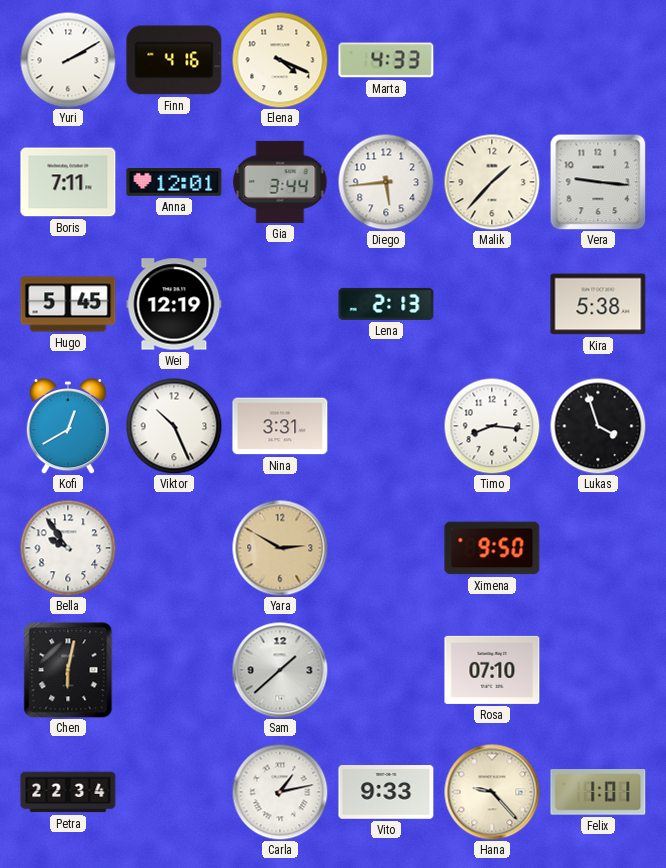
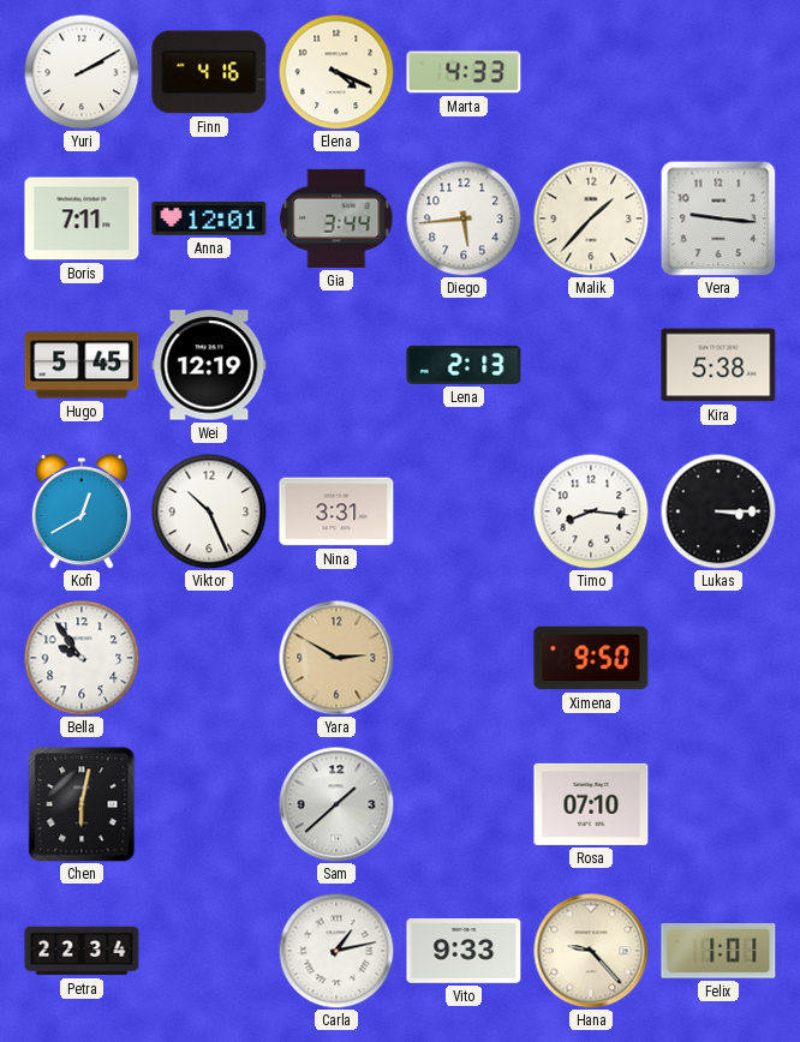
Lukas: 3:57 -> 3:15
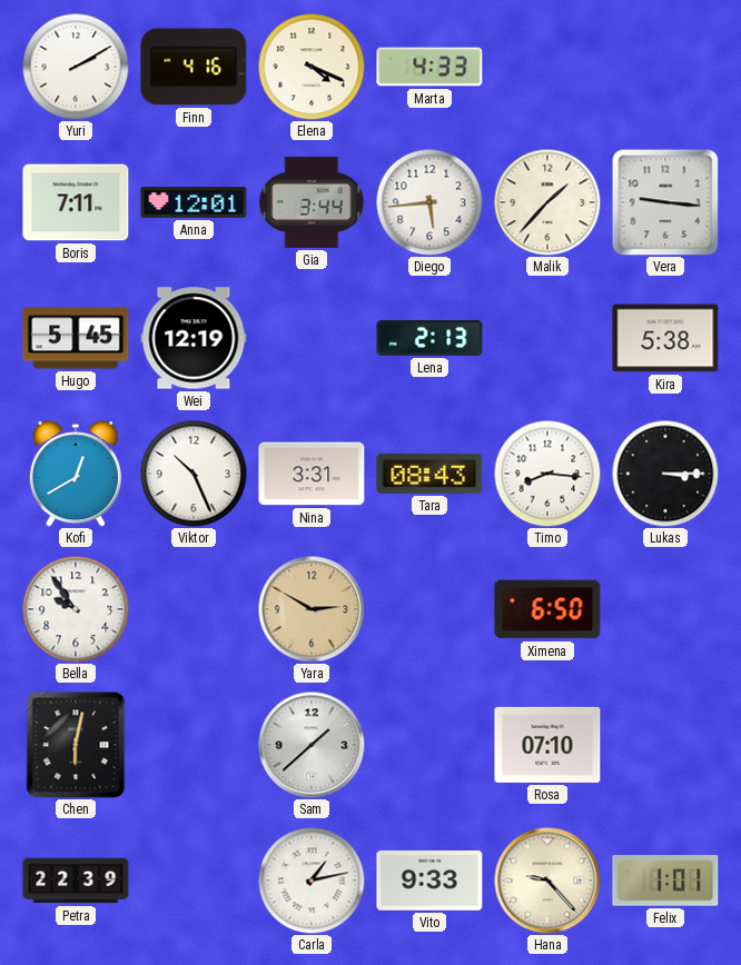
Tara: none -> 08:43
Ximena: 9:50 -> 6:50
Petra: 22:34 -> 22:39
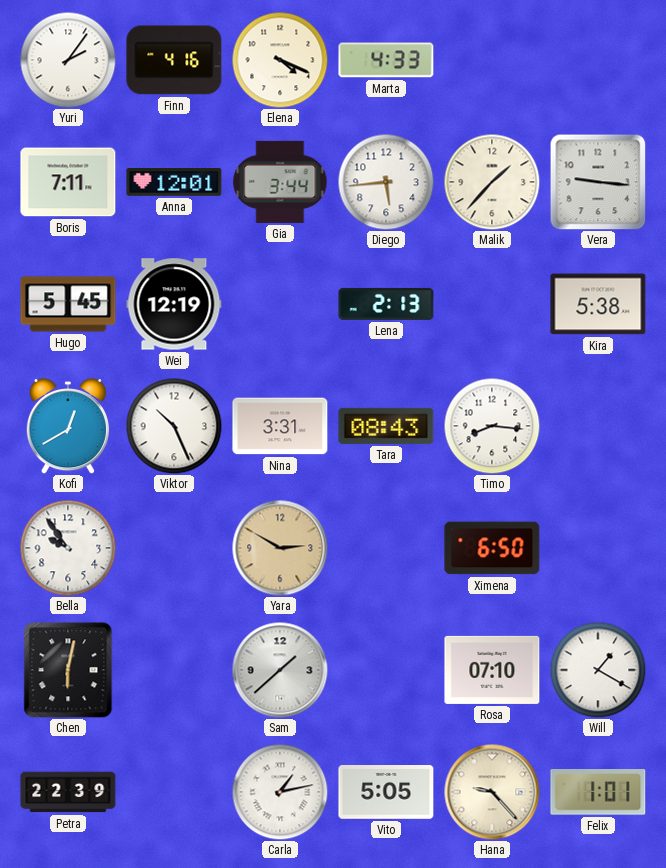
Yuri: 2:10 -> 2:06
Lukas: 3:15 -> none
Will: none -> 1:20
Vito: 9:33 -> 5:05
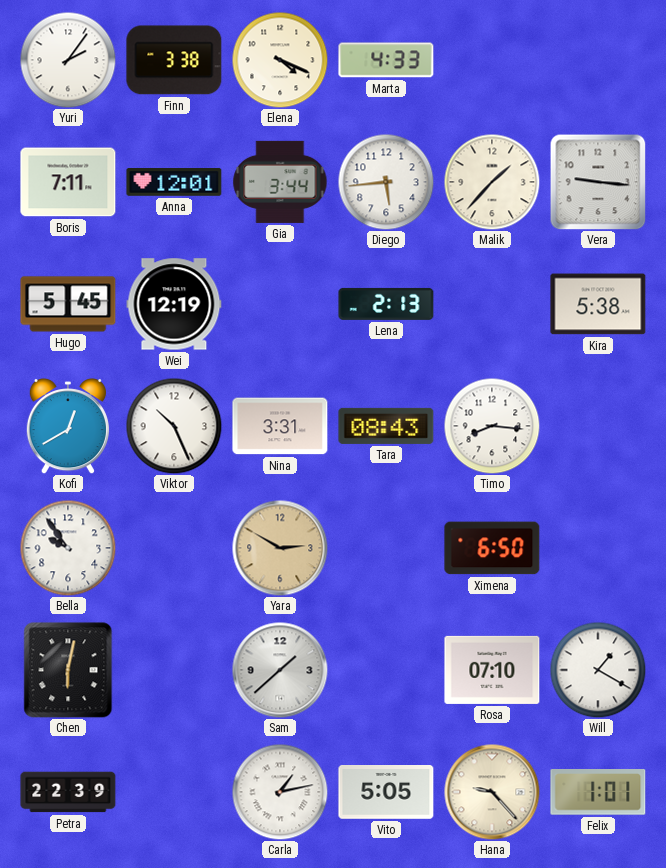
Finn: 4:16 -> 3:38
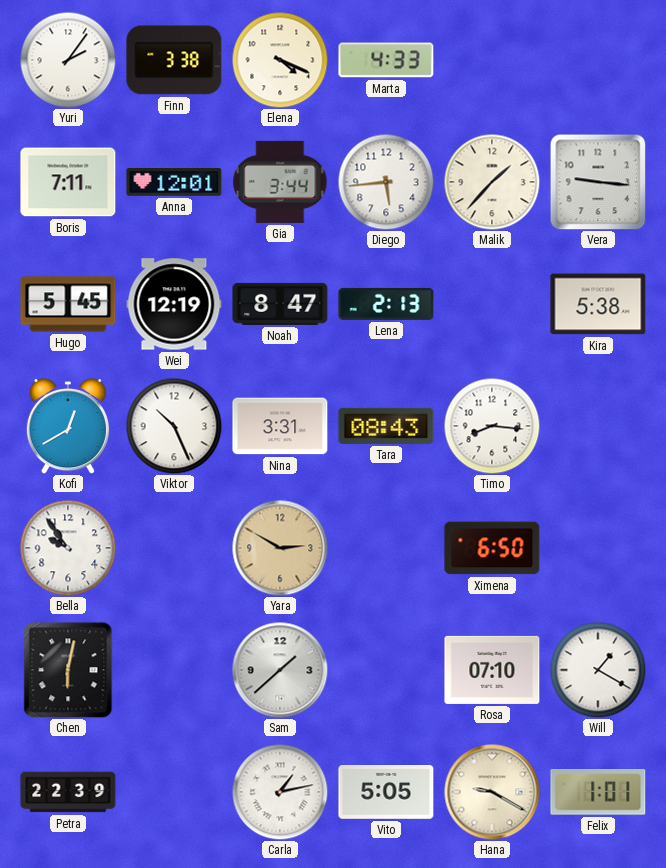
Noah: none -> 8:47
Hana: 9:23 -> 9:20
